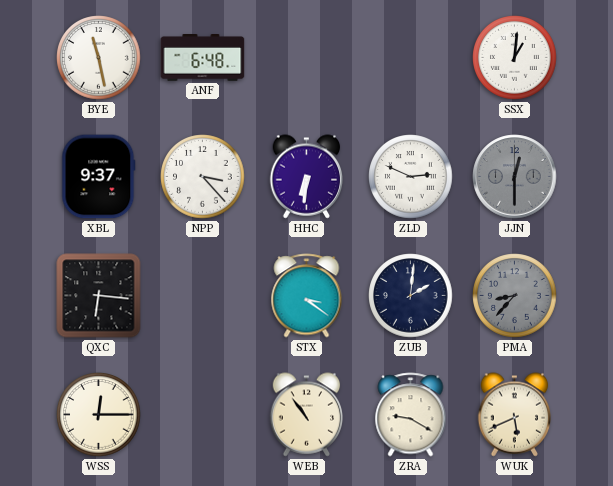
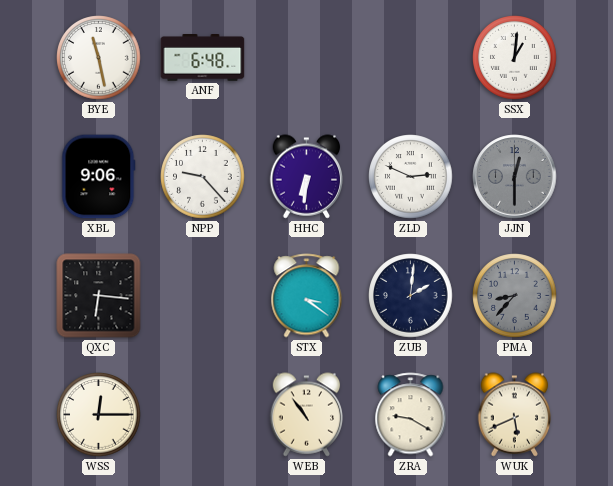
XBL: 9:37 -> 9:06
NPP: 3:23 -> 9:23
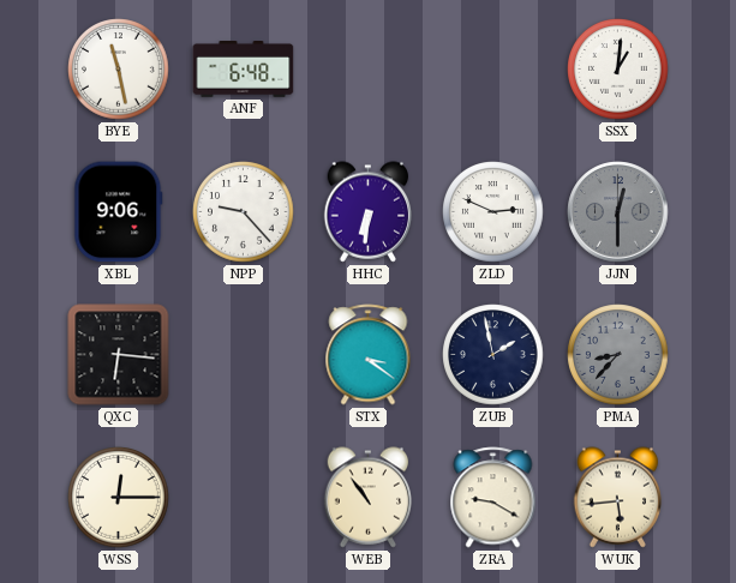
ZUB: 2:01 -> 1:58
WUK: 5:41 -> 5:44
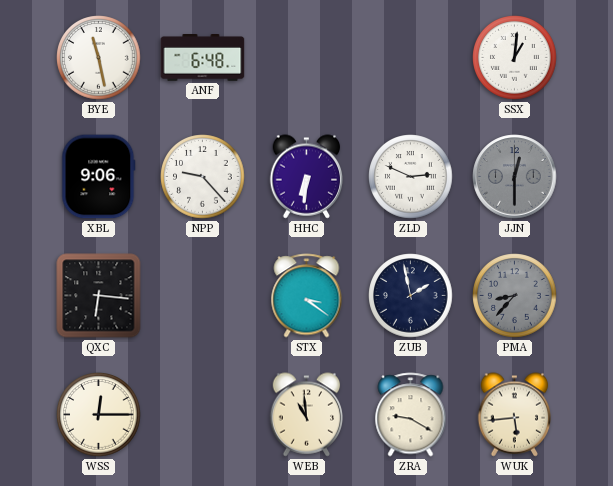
WEB: 10:54 -> 10:59
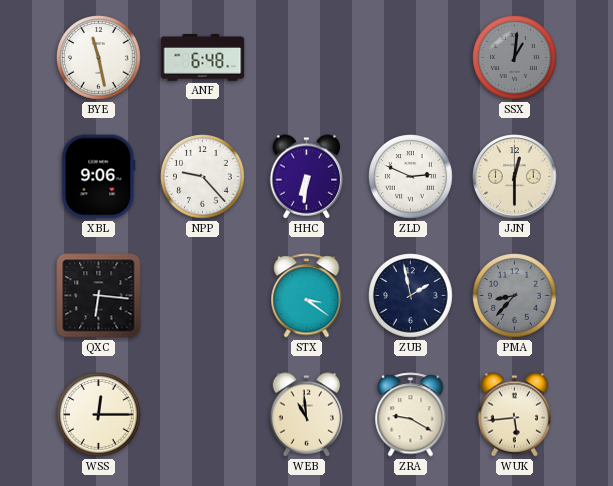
SSX dial: white -> grey
JJN dial: grey -> cream
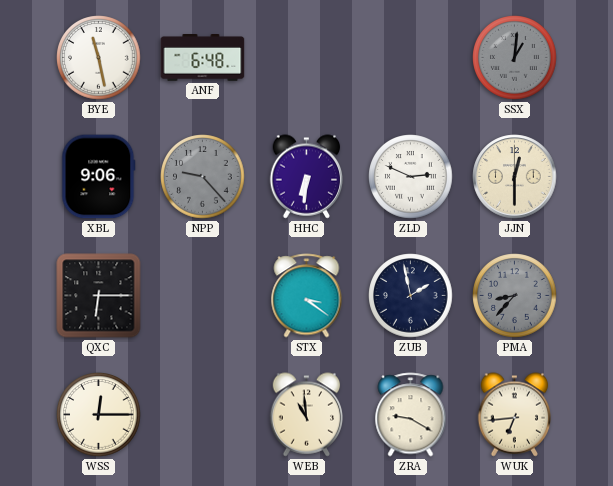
NPP dial: white -> grey
QXC: 6:16 -> 6:15
WUK: 5:44 -> 6:44
